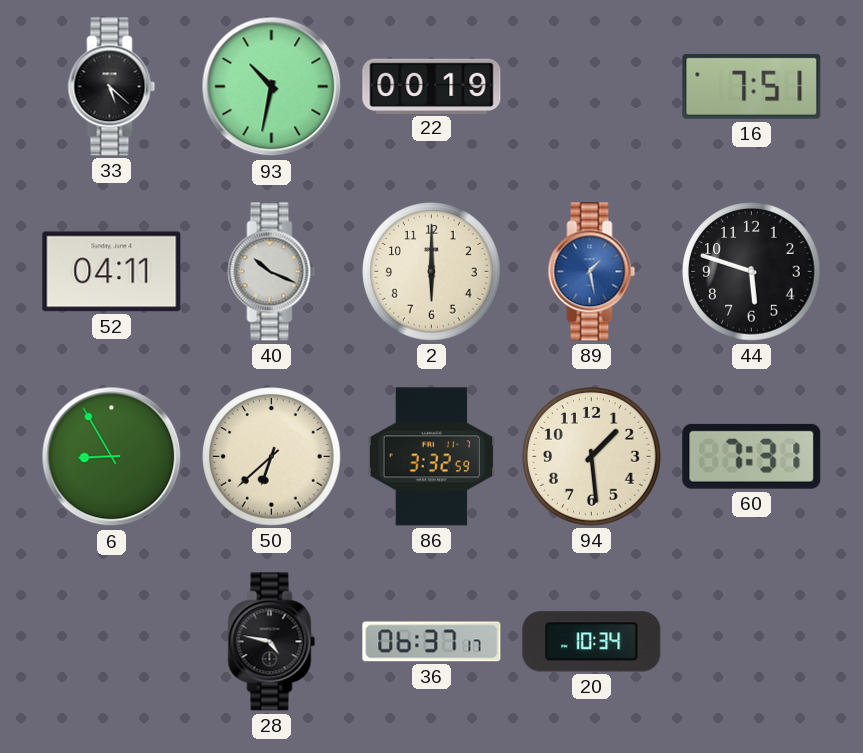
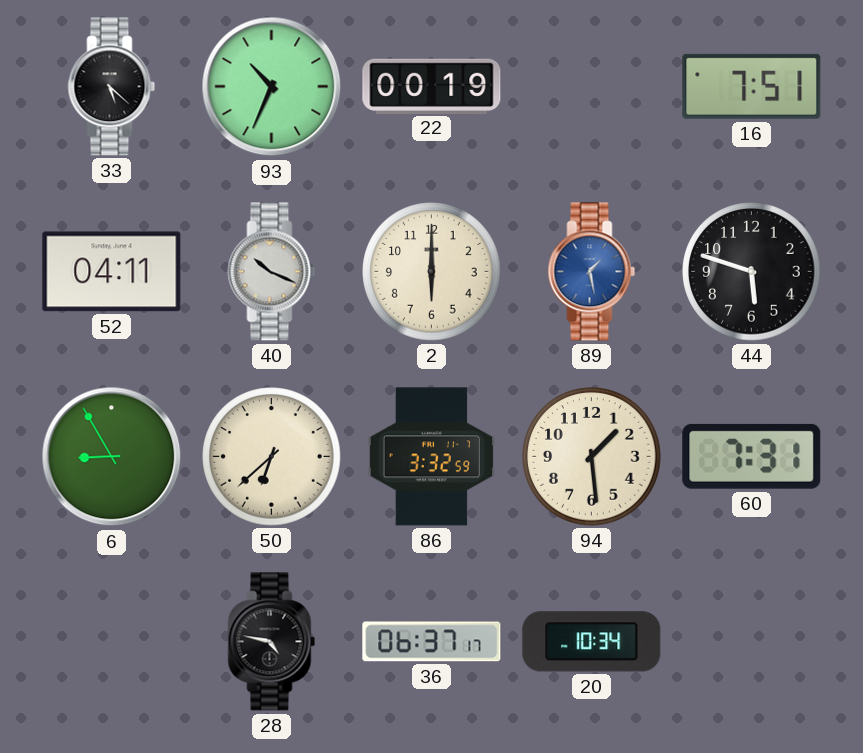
93: 10:32 -> 10:34
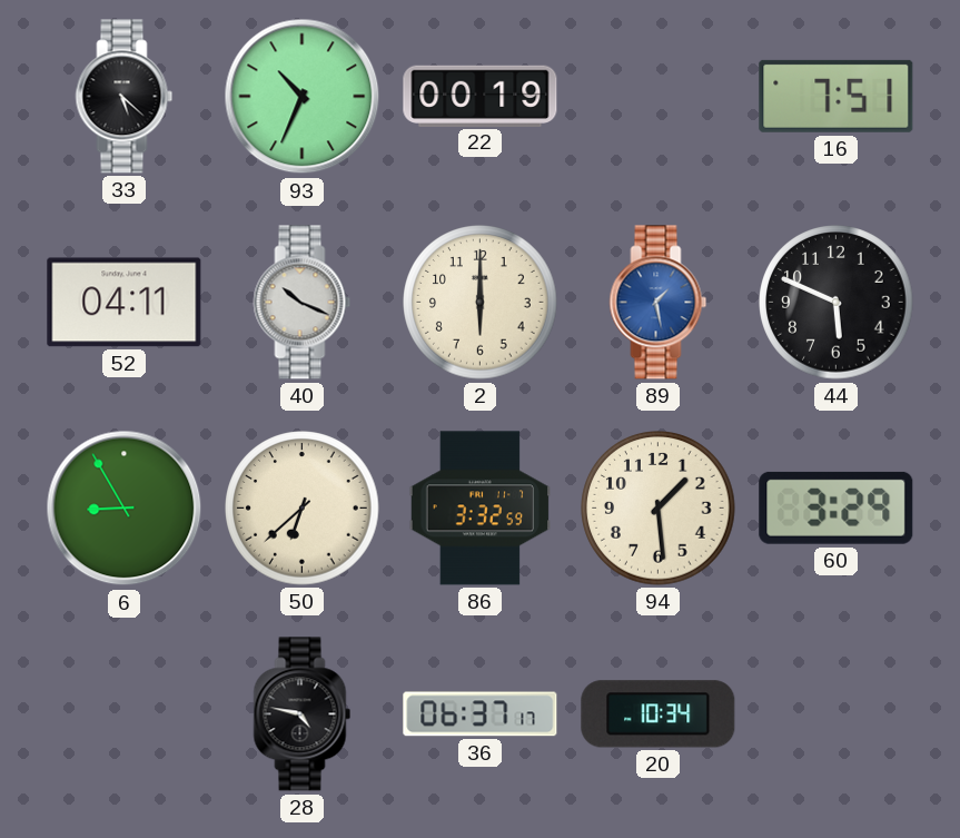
44: 5:48 -> 5:49
60: 7:31 -> 3:29
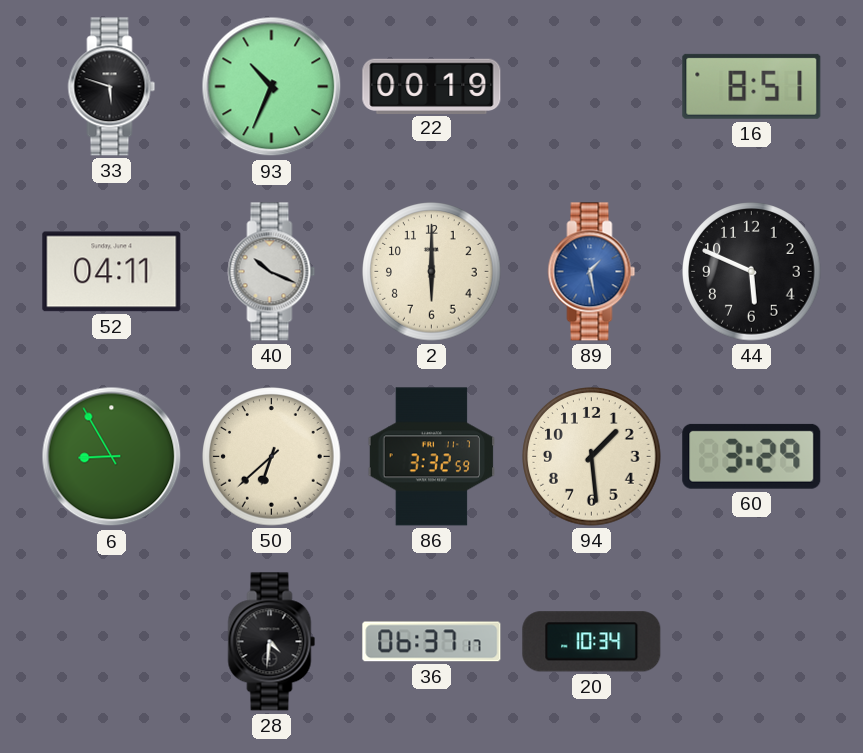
33: 5:22 -> 5:48
16: 7:51 -> 8:51
28: 4:47 -> 4:31
